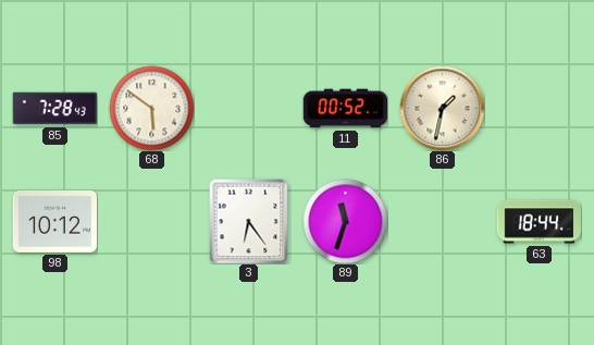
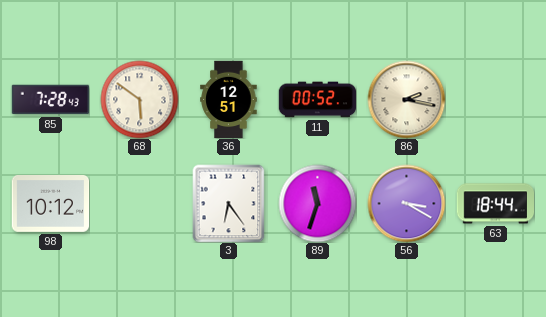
36: none -> 12:51
86: 1:32 -> 2:17
56: none -> 3:20
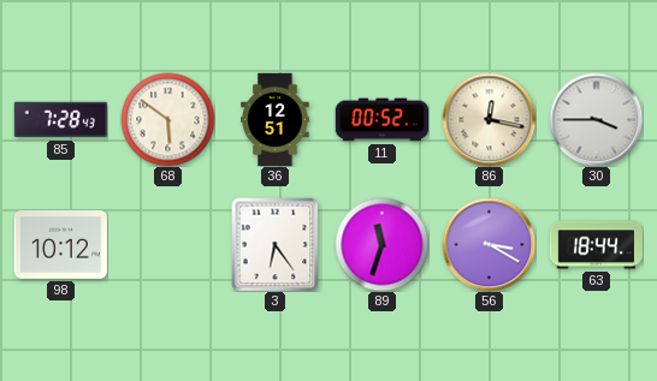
86: 2:17 -> 12:17
30: none -> 3:45
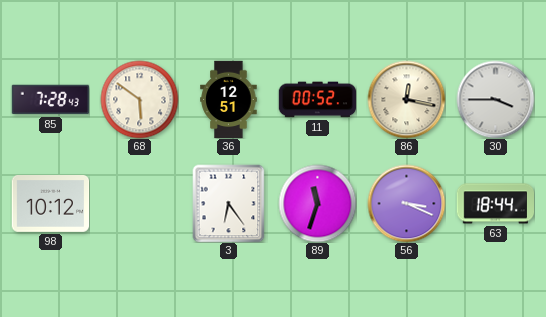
56: 3:20 -> 3:19
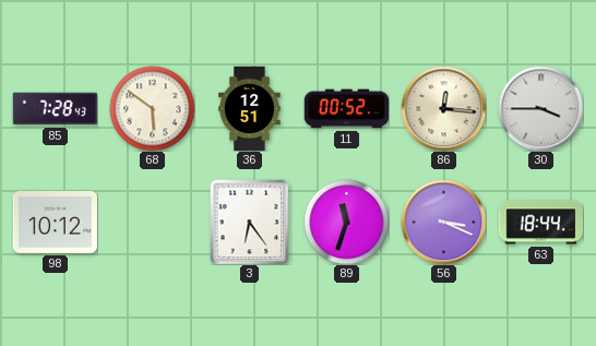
86: 12:17 -> 12:16
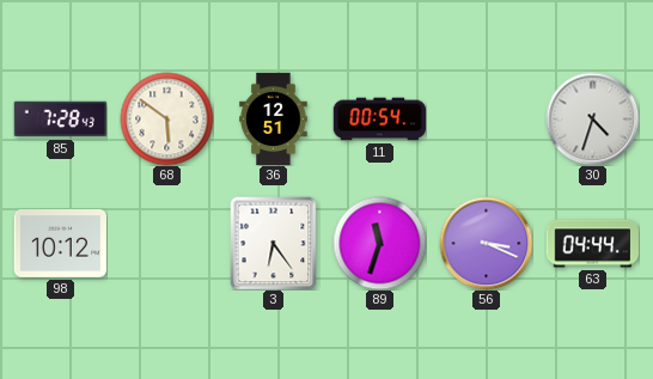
11: 00:52 -> 00:54
86: 12:16 -> none
30: 3:45 -> 4:33
63: 18:44 -> 04:44
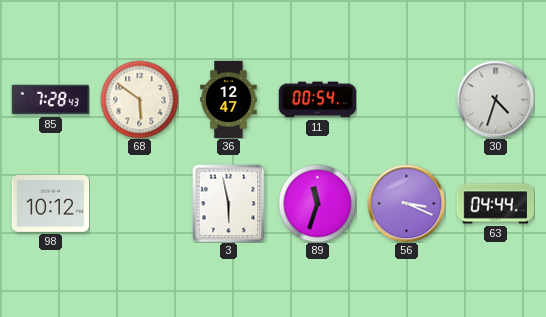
36: 12:51 -> 12:47
3: 6:24 -> 5:58
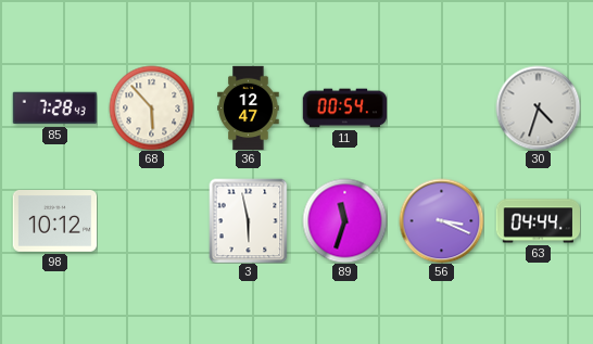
68: 5:51 -> 5:53
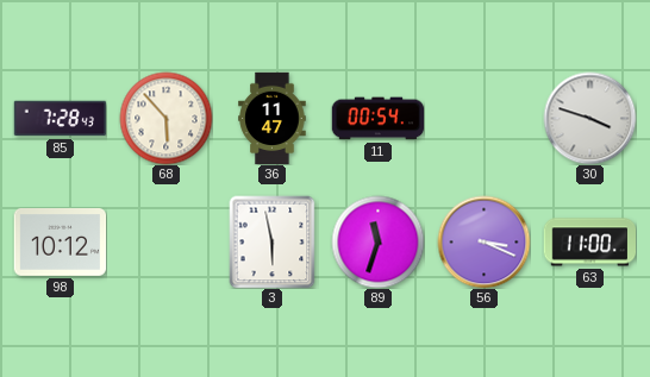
36: 12:47 -> 11:47
30: 4:33 -> 3:48
63: 04:44 -> 11:00
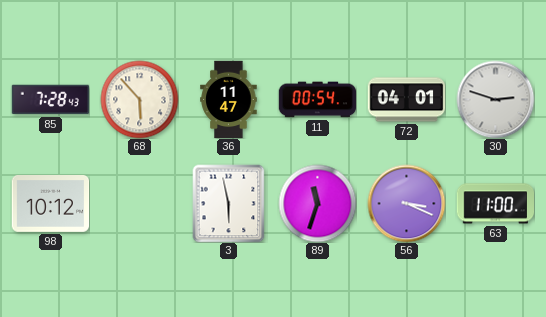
72: none -> 04:01
30: 3:48 -> 2:48
